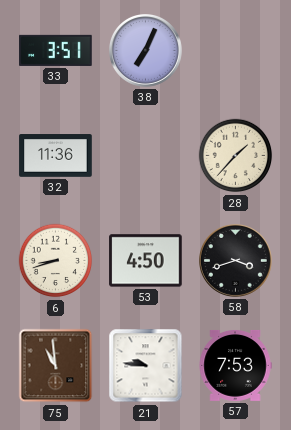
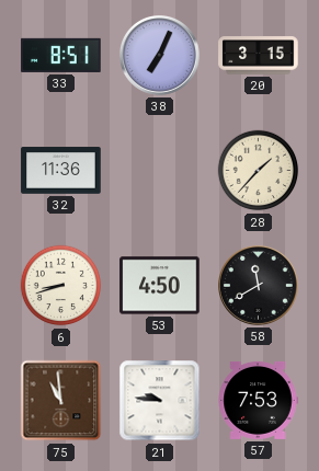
33: 3:51 -> 8:51
20: none -> 3:15
58: 3:42 -> 11:40
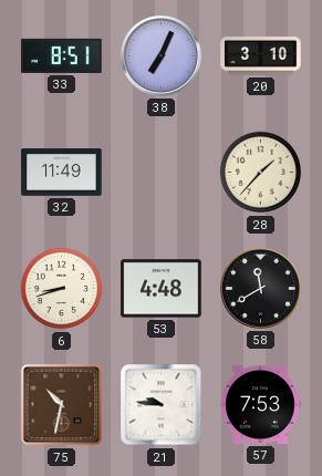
20: 3:15 -> 3:10
32: 11:36 -> 11:49
53: 4:50 -> 4:48
75: 10:59 -> 10:32
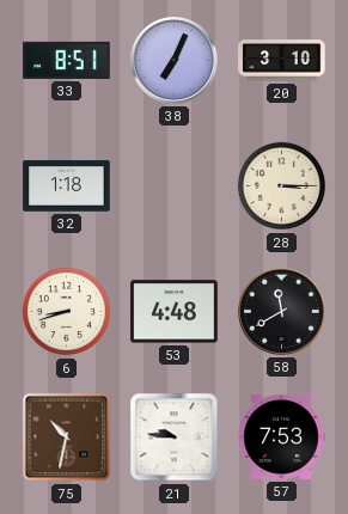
32: 11:49 -> 1:18
28: 1:37 -> 3:15
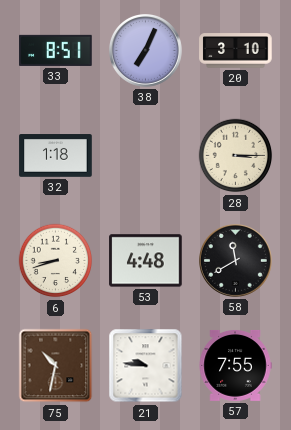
57: 7:53 -> 7:55
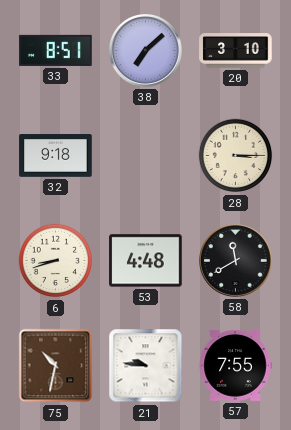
38: 7:04 -> 7:08
32: 1:18 -> 9:18
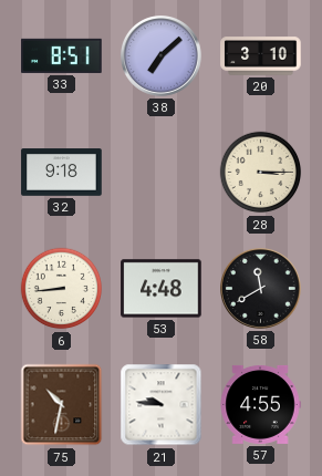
6: 8:42 -> 8:44
57: 7:55 -> 4:55
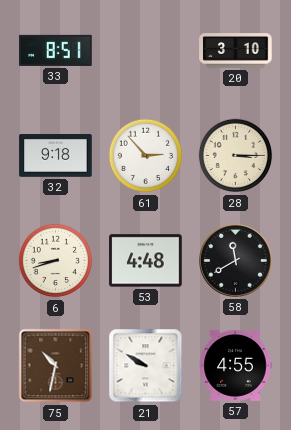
38: 7:08 -> none
61: none -> 2:53
6: 8:44 -> 8:42
21: 9:46 -> 9:50
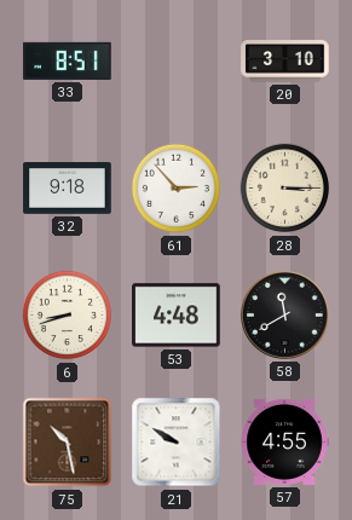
75: 10:32 -> 10:28
